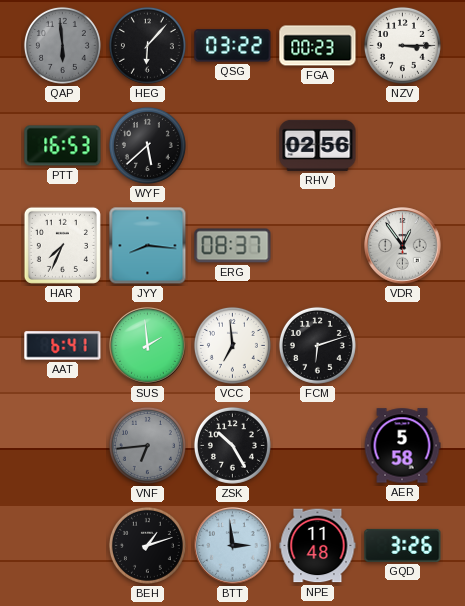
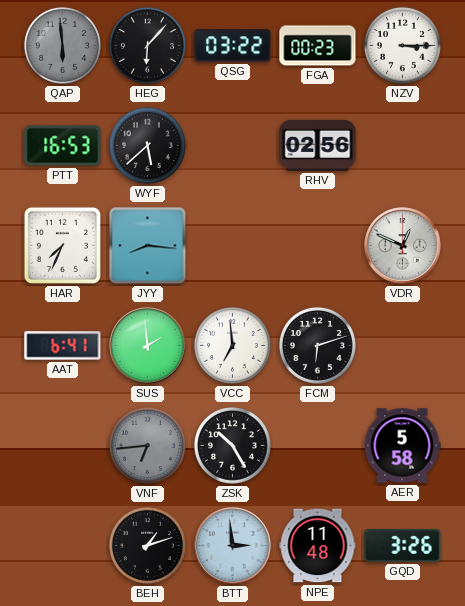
ERG: 08:37 -> none
VDR: 12:54 -> 12:49
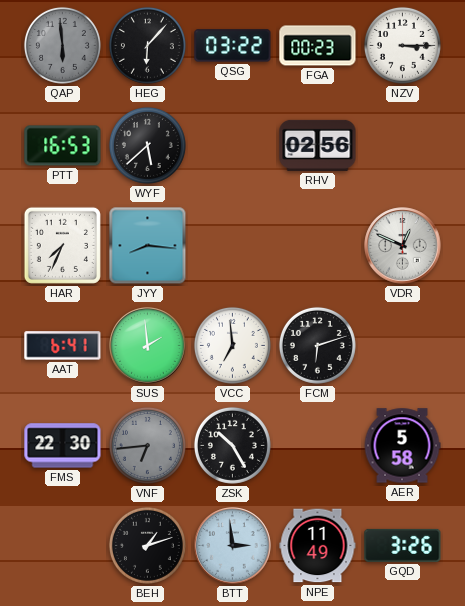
FMS: none -> 22:30
NPE: 11:48 -> 11:49
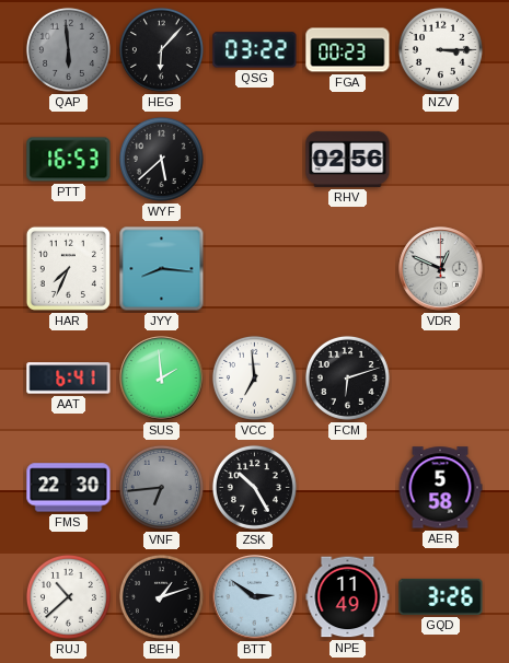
RUJ: none -> 10:38
BTT: 2:59 -> 2:51
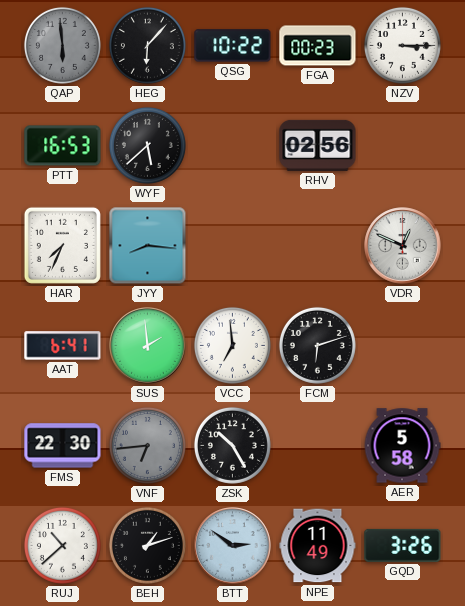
QSG: 03:22 -> 10:22
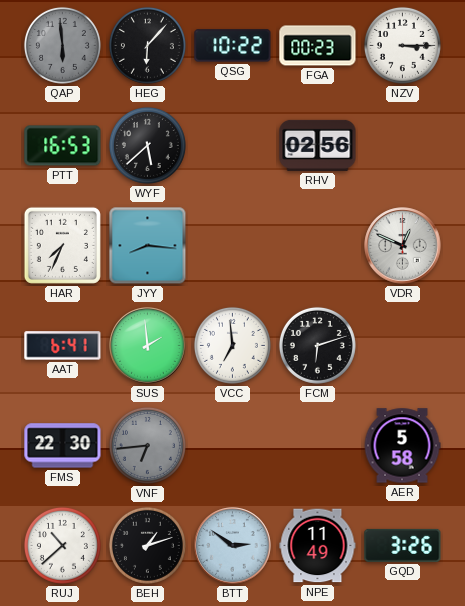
ZSK: 10:25 -> none
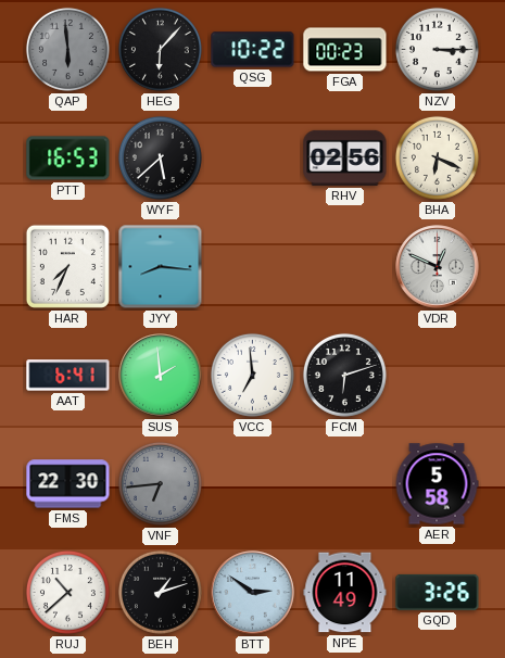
BHA: none -> 6:19
